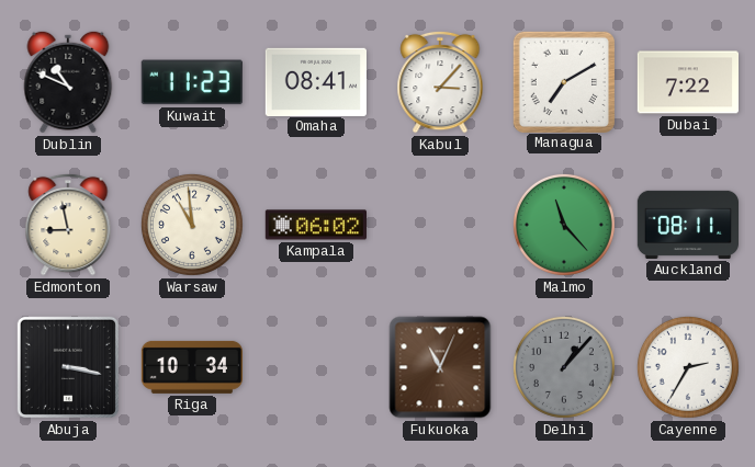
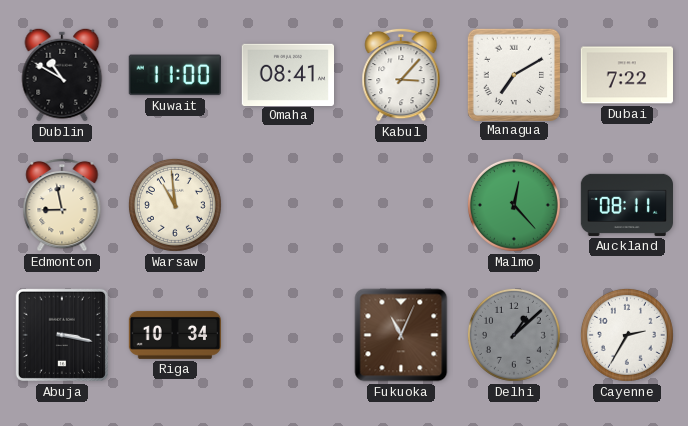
Dublin: 10:49 -> 10:50
Kuwait: 11:23 -> 11:00
Kampala: 06:02 -> none
Malmo: 11:23 -> 12:23
Delhi: 1:07 -> 1:08
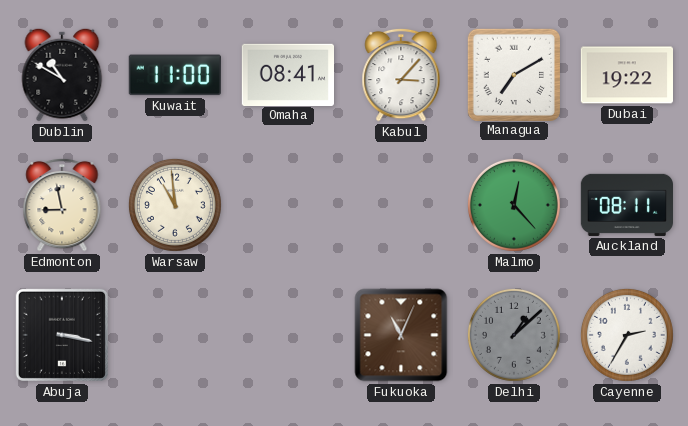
Dubai: 7:22 -> 19:22
Riga: 10:34 -> none
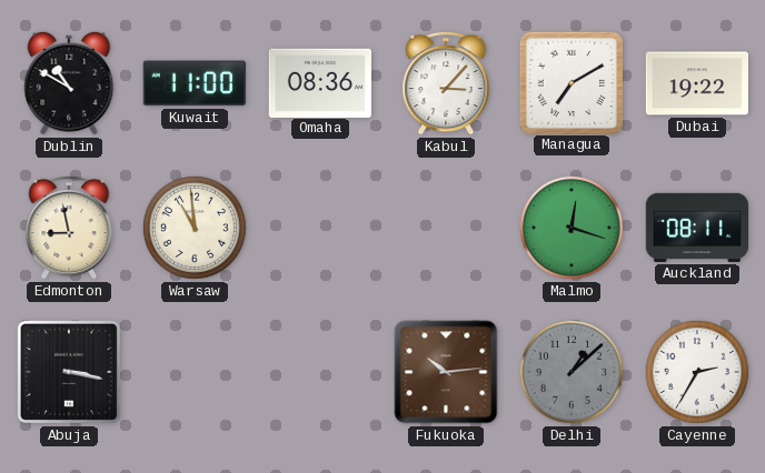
Omaha: 08:41 -> 08:36
Malmo: 12:23 -> 12:18
Fukuoka: 11:04 -> 10:14
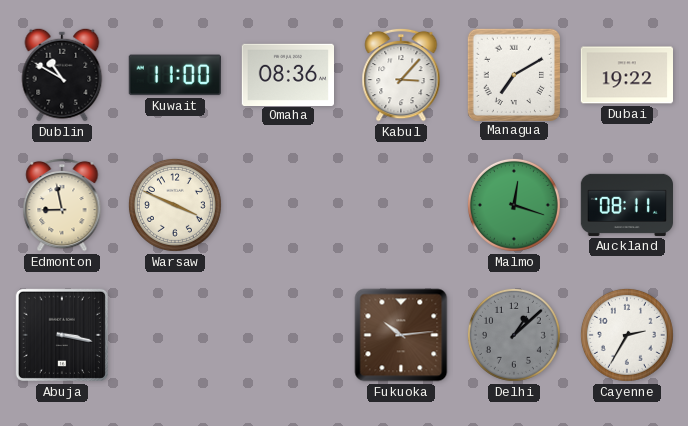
Warsaw: 10:59 -> 3:49
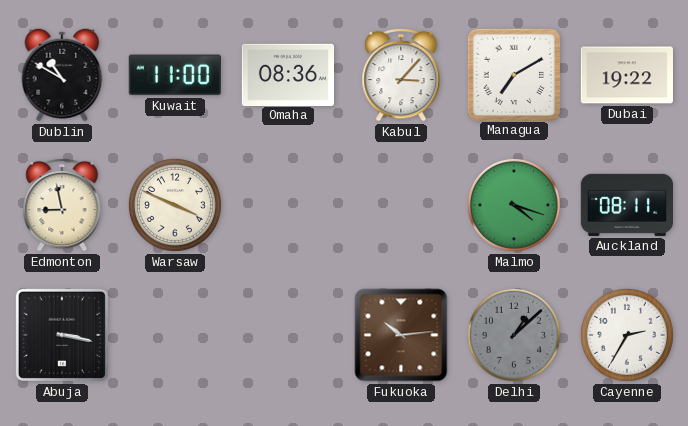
Malmo: 12:18 -> 4:18
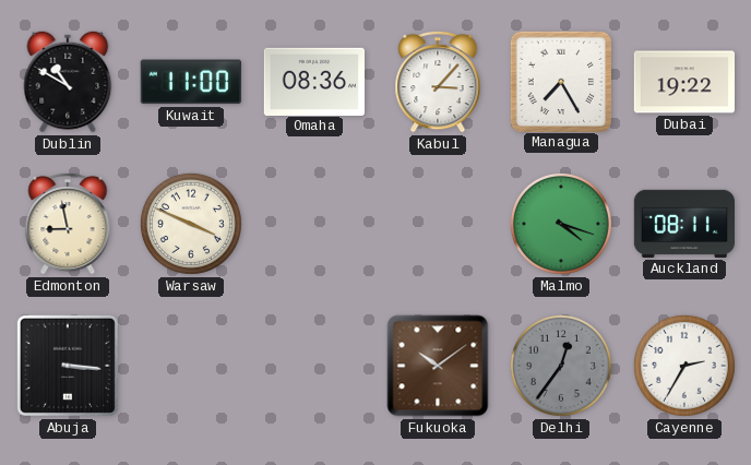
Managua: 7:10 -> 7:25
Abuja: 3:17 -> 3:16
Fukuoka: 10:14 -> 10:09
Delhi: 1:08 -> 12:36
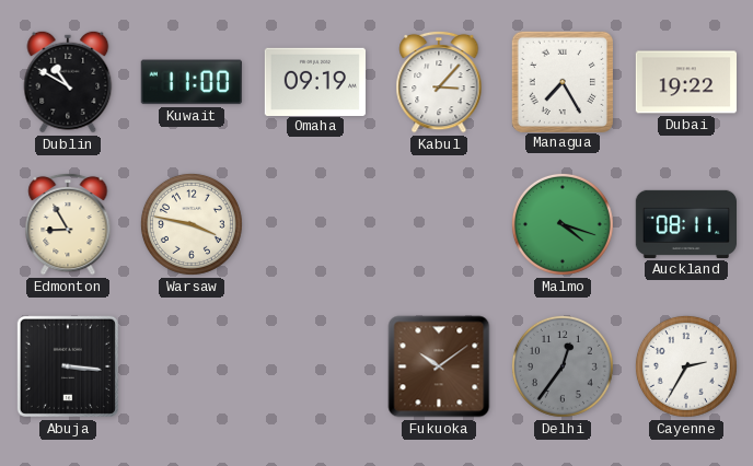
Omaha: 08:36 -> 09:19
Edmonton: 8:58 -> 8:55
Warsaw: 3:49 -> 3:47
